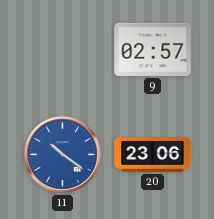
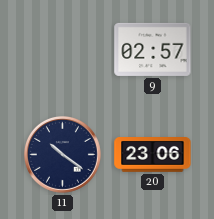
11 dial: blue -> navy
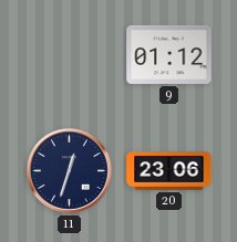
9: 02:57 -> 01:12
11: 10:21 -> 12:33
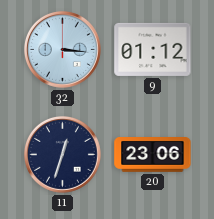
32: none -> 3:16
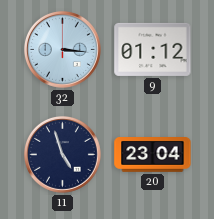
11: 12:33 -> 4:57
20: 23:06 -> 23:04
